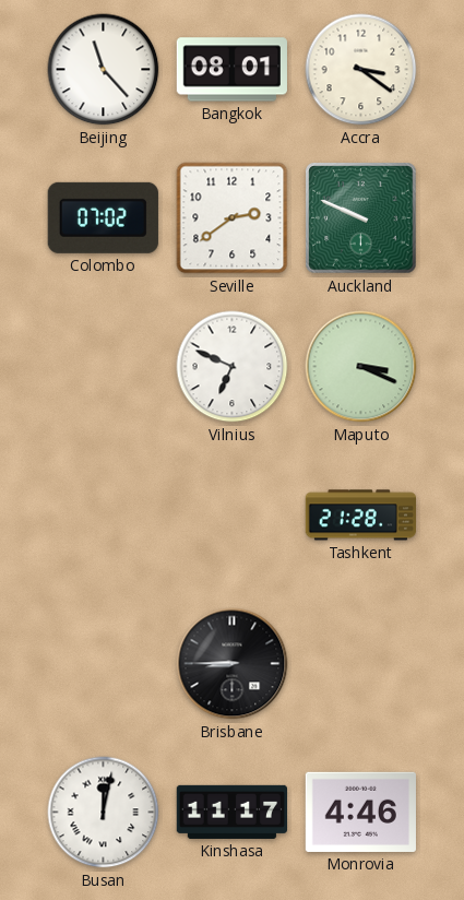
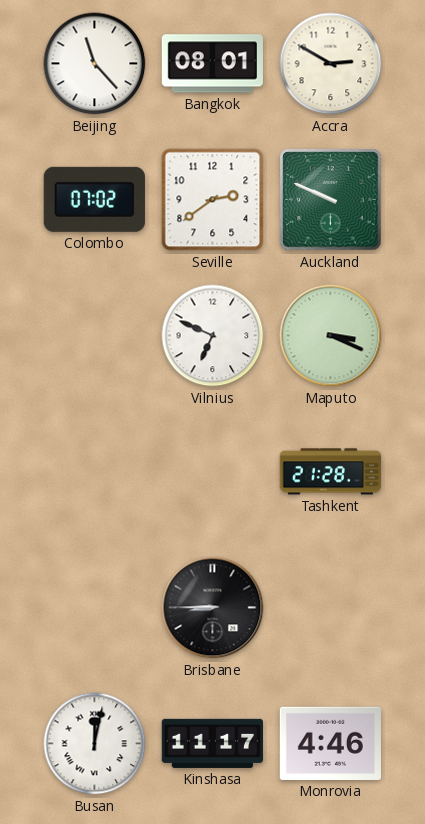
Accra: 3:21 -> 2:50
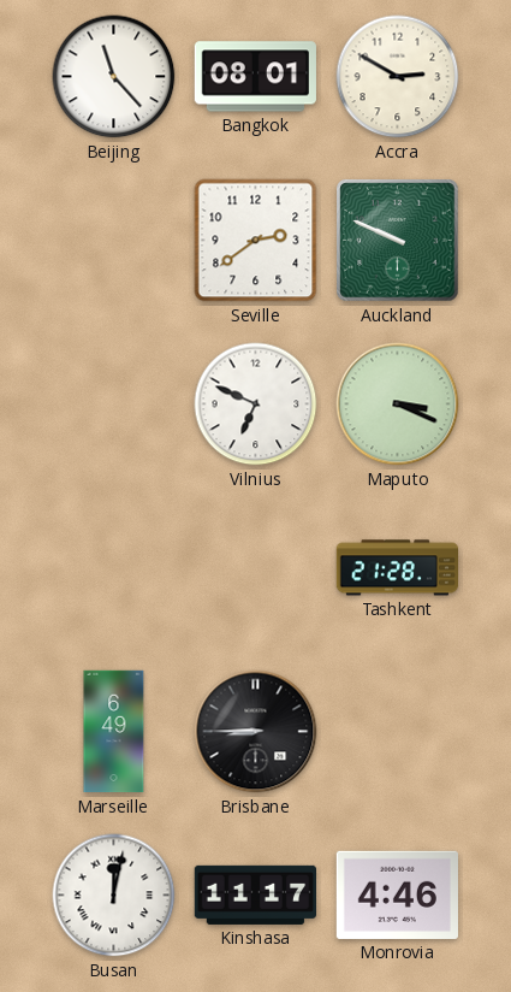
Colombo: 07:02 -> none
Marseille: none -> 6:49
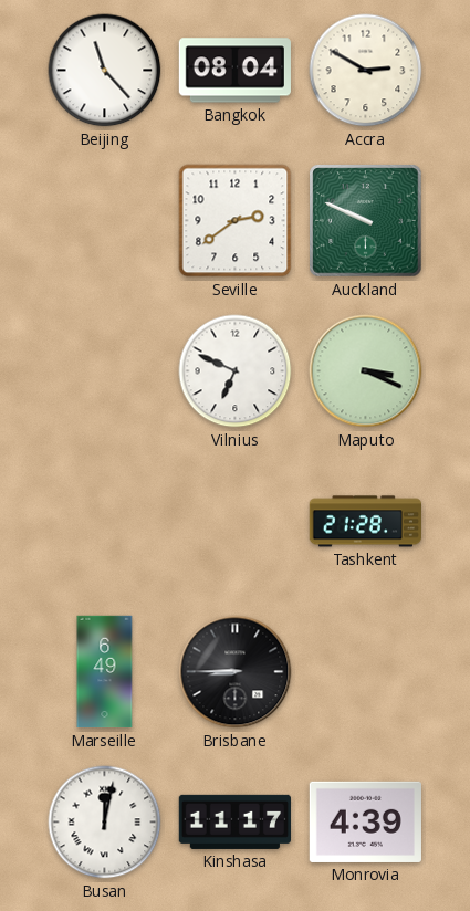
Bangkok: 08:01 -> 08:04
Monrovia: 4:46 -> 4:39
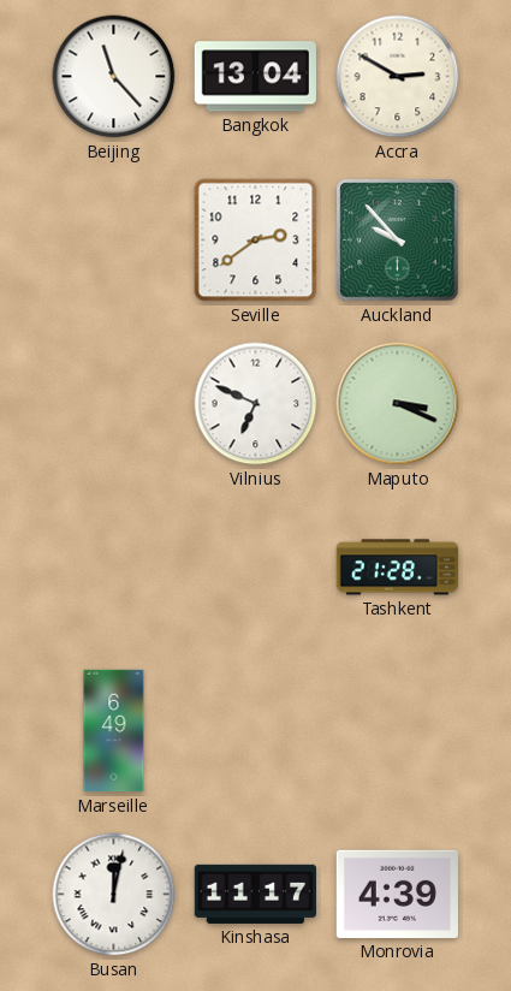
Bangkok: 08:04 -> 13:04
Auckland: 9:49 -> 9:53
Brisbane: 8:45 -> none
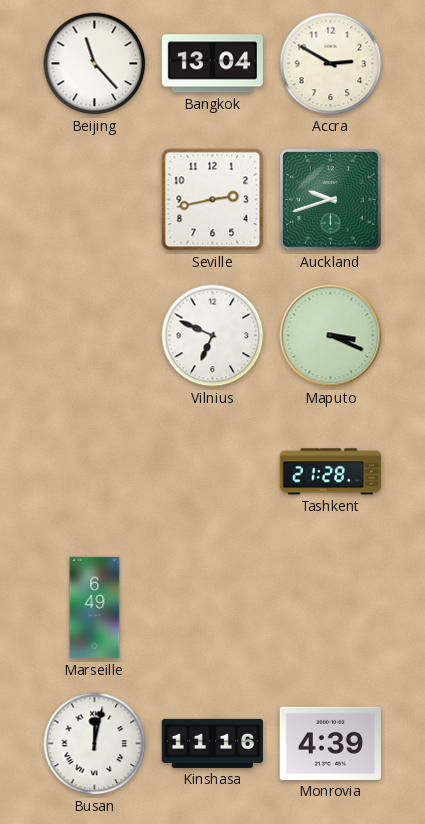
Seville: 2:39 -> 2:43
Auckland: 9:53 -> 9:42
Kinshasa: 11:17 -> 11:16
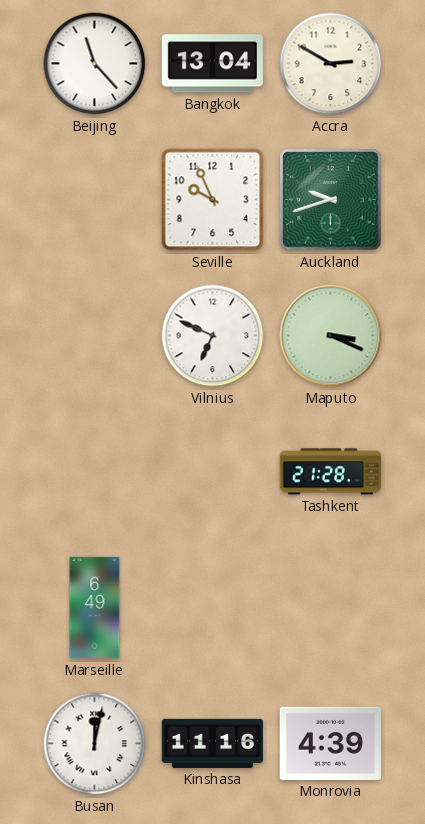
Seville: 2:43 -> 9:56
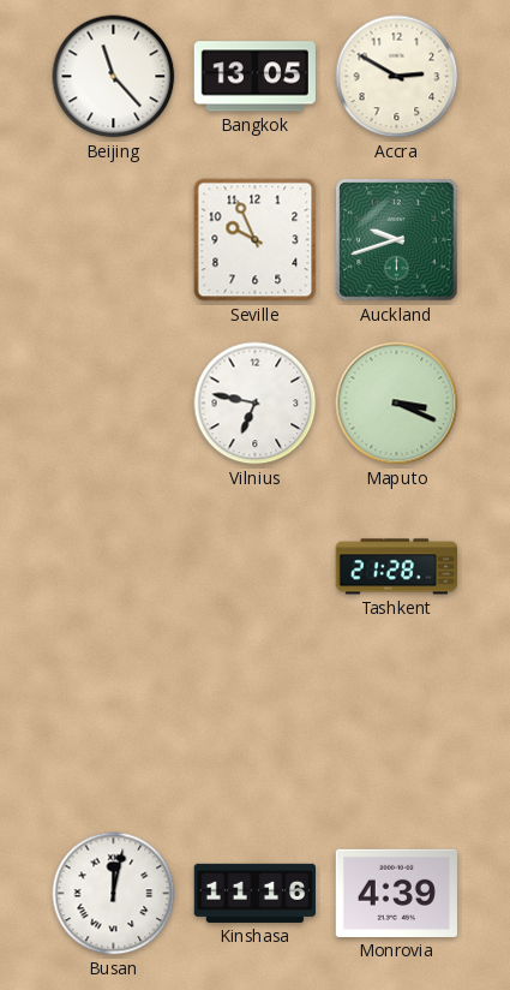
Bangkok: 13:04 -> 13:05
Vilnius: 6:49 -> 6:47
Marseille: 6:49 -> none
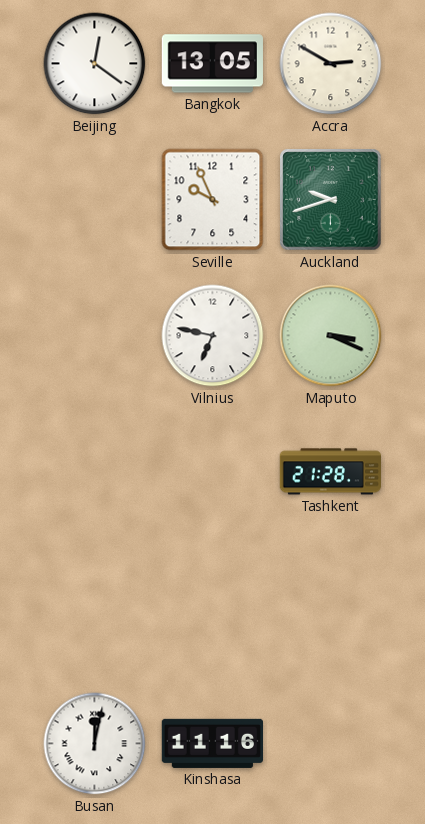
Beijing: 11:23 -> 12:21
Monrovia: 4:39 -> none
